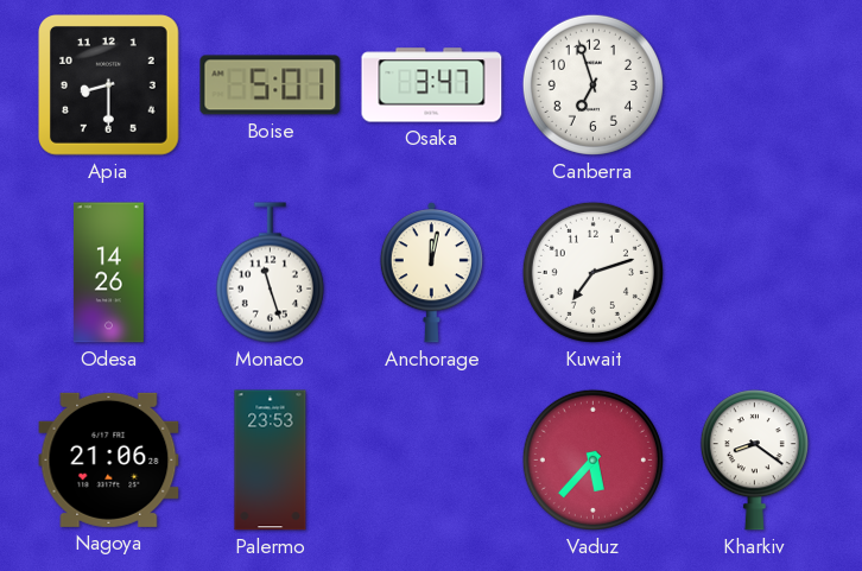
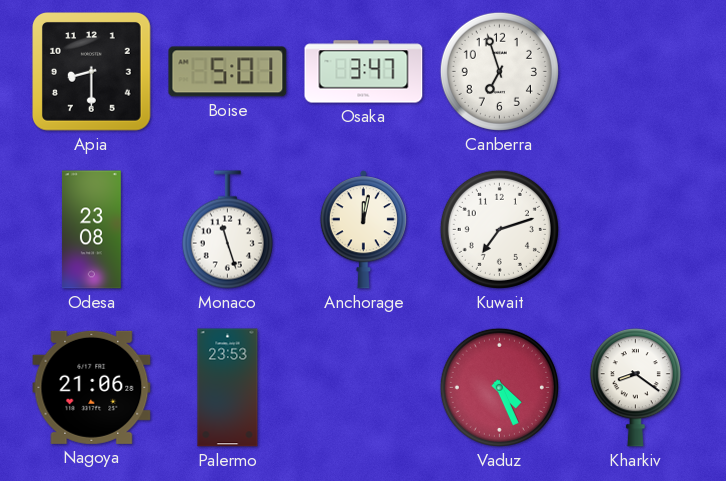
Odesa: 14:26 -> 23:08
Vaduz: 5:37 -> 4:26
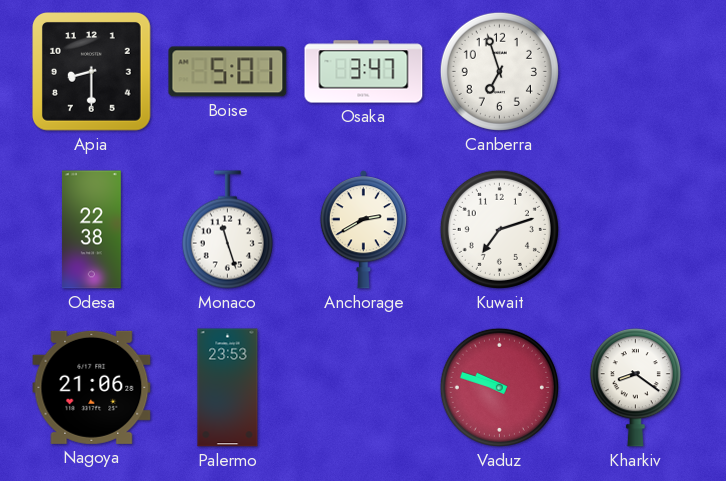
Odesa: 23:08 -> 22:38
Anchorage: 12:02 -> 2:40
Vaduz: 4:26 -> 9:48
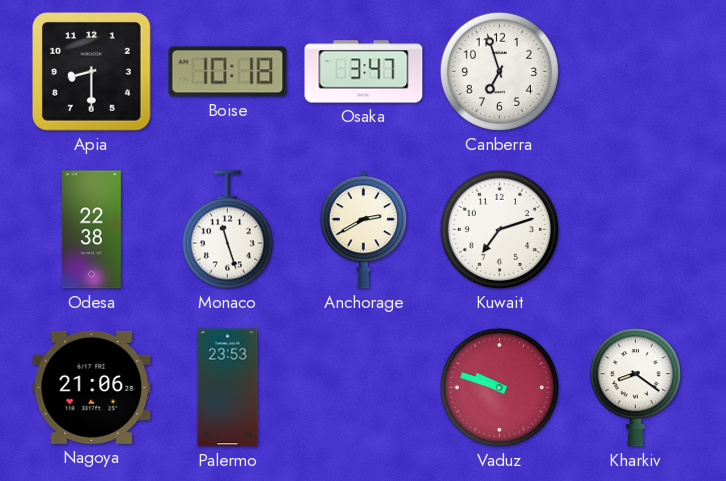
Boise: 5:01 -> 10:18
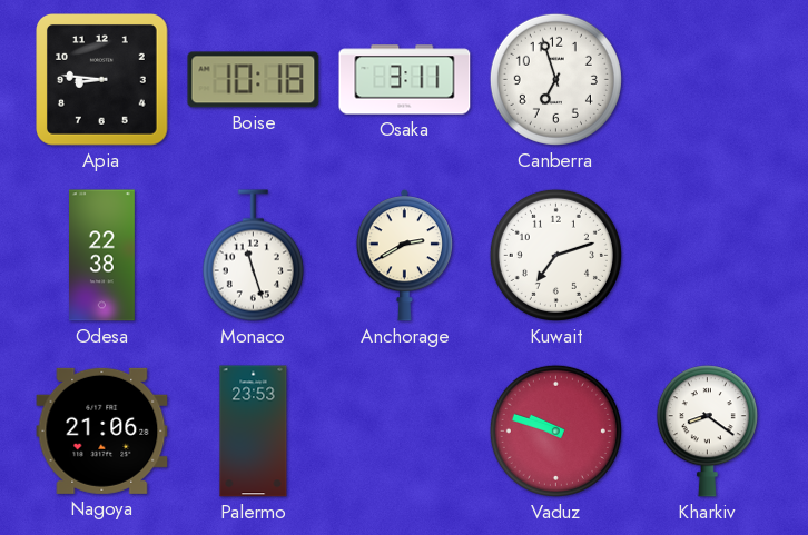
Apia: 8:30 -> 8:46
Osaka: 3:47 -> 3:11
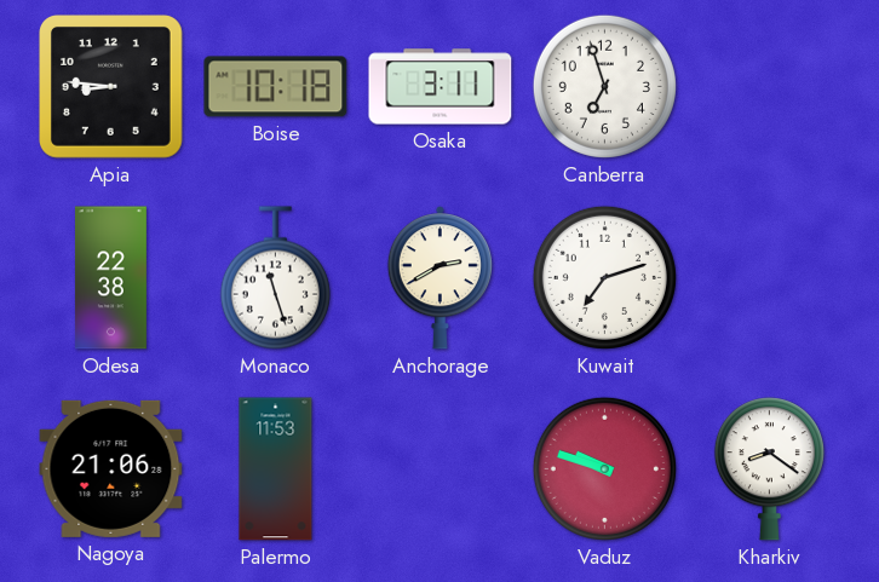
Palermo: 23:53 -> 11:53
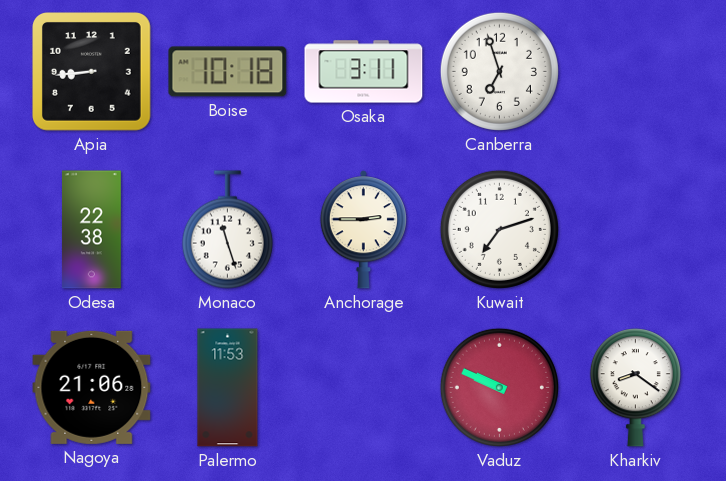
Apia: 8:46 -> 8:44
Anchorage: 2:40 -> 2:45
Vaduz: 9:48 -> 9:49
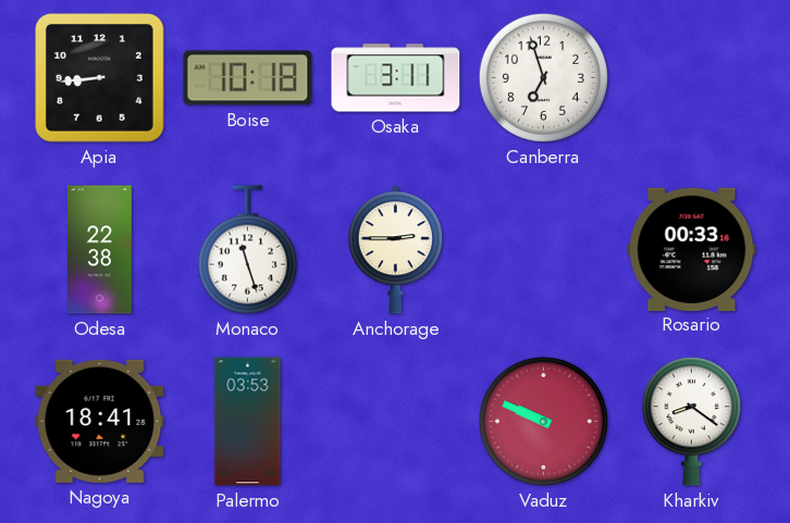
Kuwait: 7:12 -> none
Rosario: none -> 00:33
Nagoya: 21:06 -> 18:41
Palermo: 11:53 -> 03:53
